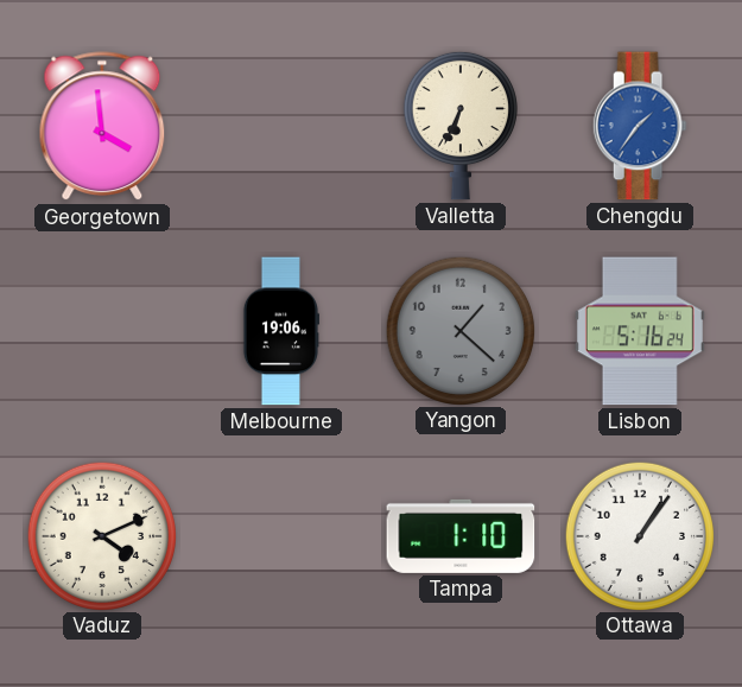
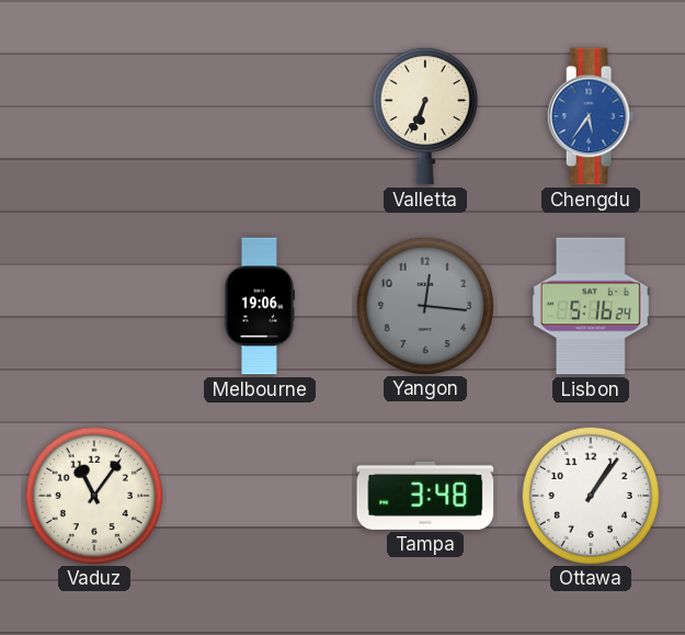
Georgetown: 3:59 -> none
Chengdu: 1:36 -> 5:36
Yangon: 1:22 -> 12:16
Vaduz: 4:11 -> 11:06
Tampa: 1:10 -> 3:48
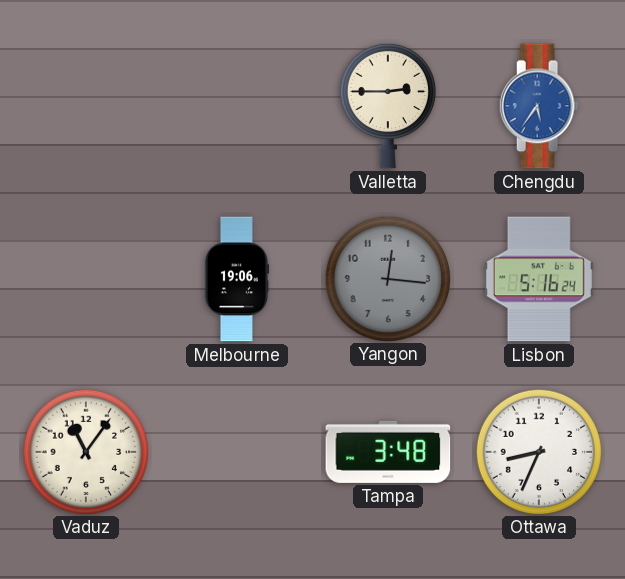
Valletta: 6:34 -> 2:45
Ottawa: 1:06 -> 8:34
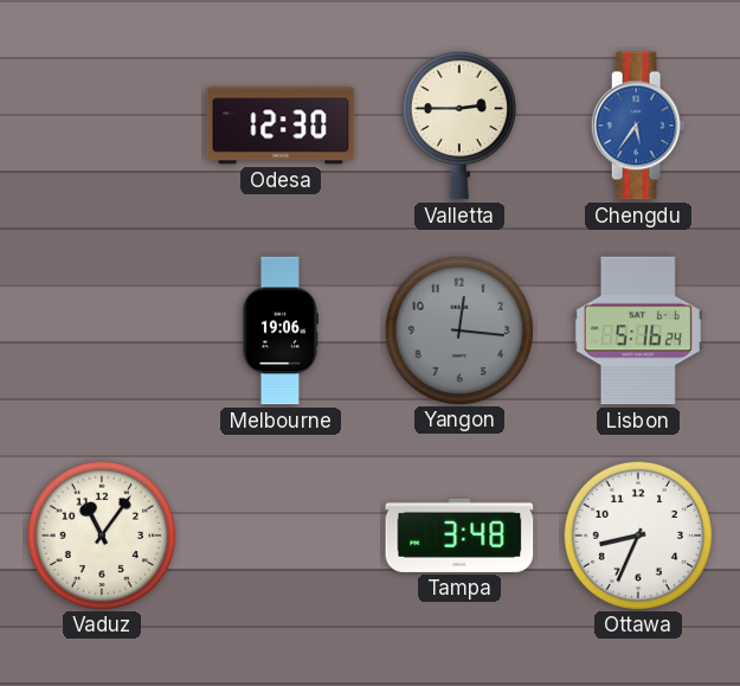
Odesa: none -> 12:30
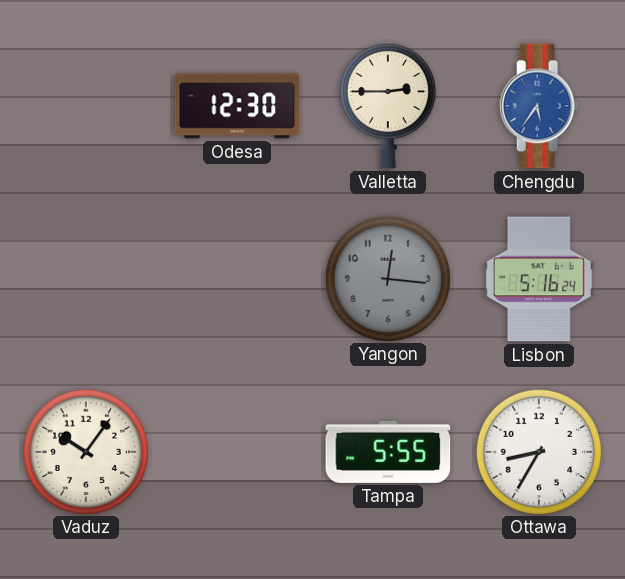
Melbourne: 19:06 -> none
Vaduz: 11:06 -> 10:06
Tampa: 3:48 -> 5:55
Ottawa: 8:34 -> 8:35
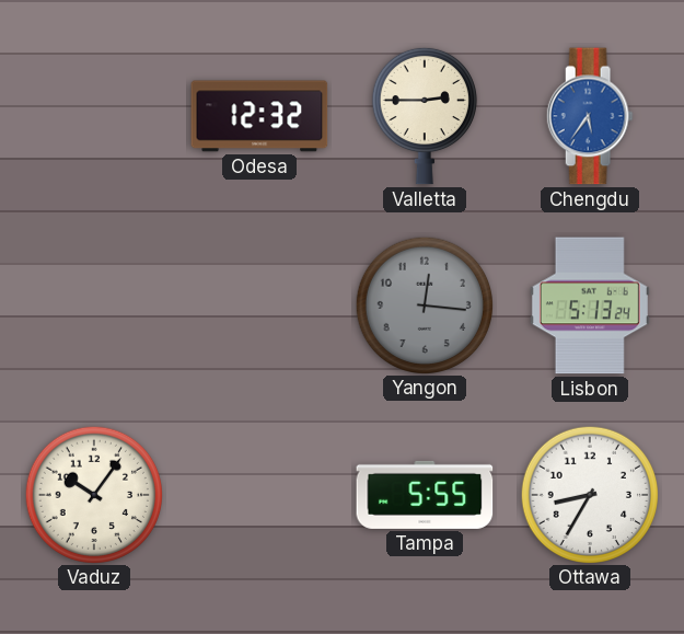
Odesa: 12:30 -> 12:32
Lisbon: 5:16 -> 5:13
